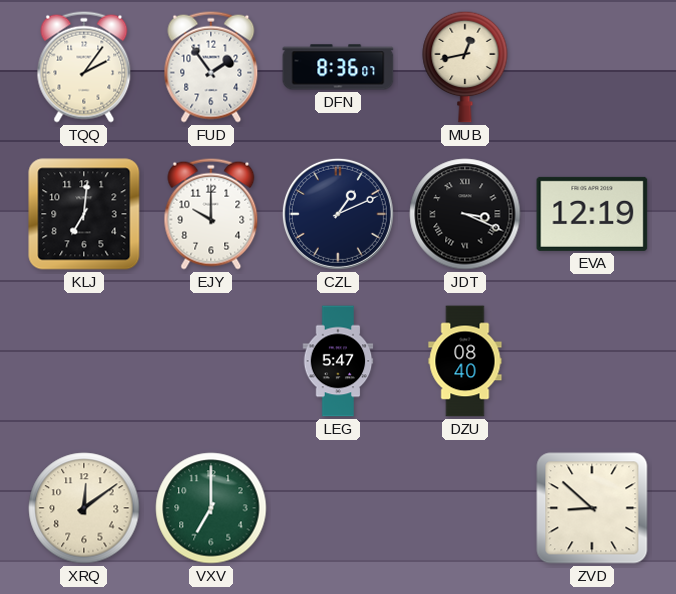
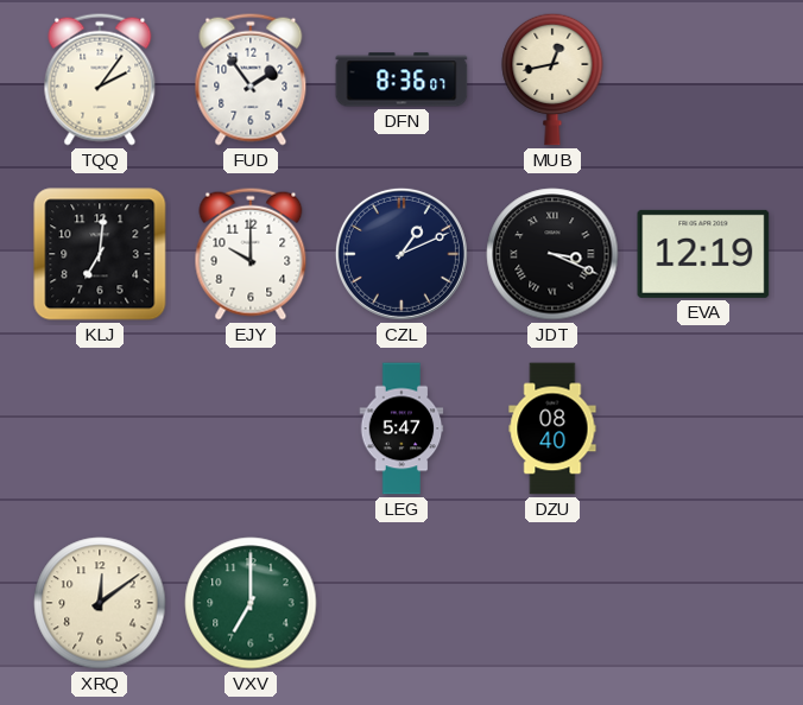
ZVD: 8:52 -> none
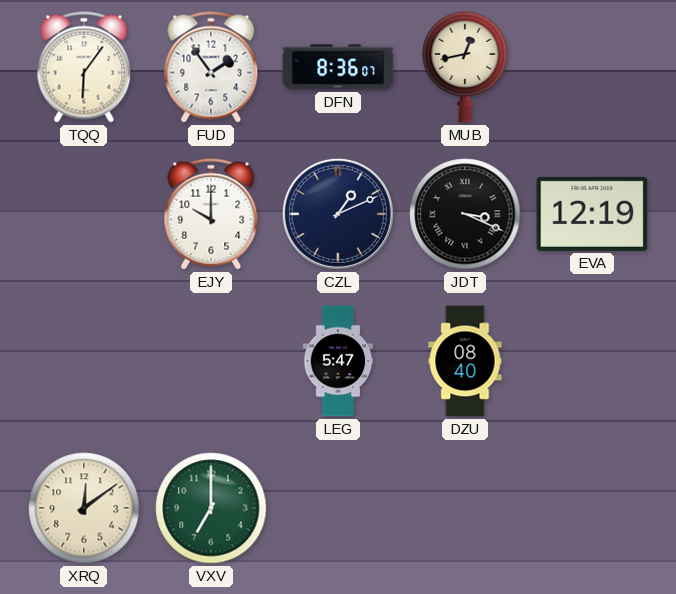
TQQ: 2:06 -> 6:06
KLJ: 7:01 -> none
